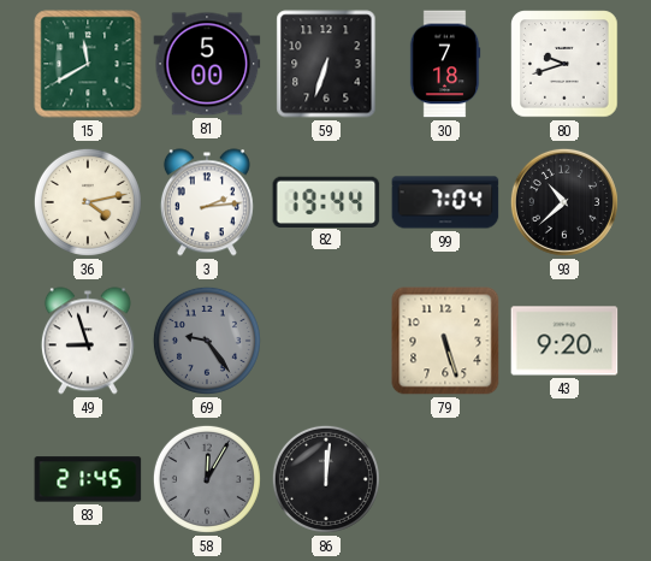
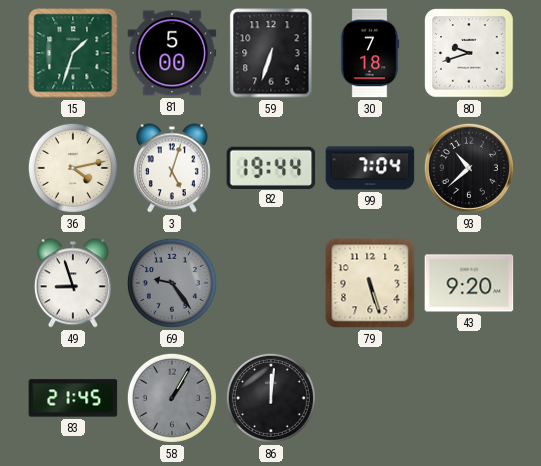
15: 11:40 -> 1:33
3: 2:14 -> 5:03
58: 12:05 -> 1:05
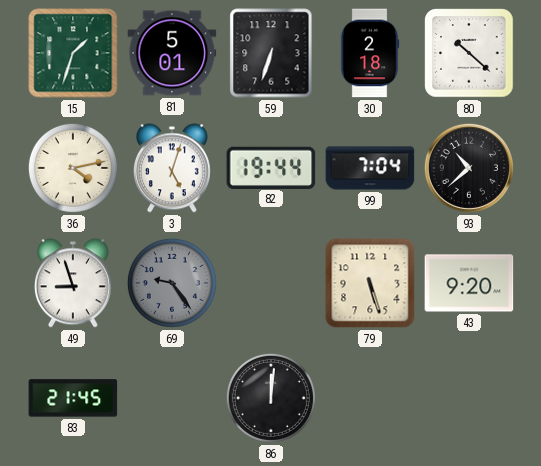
81: 5:00 -> 5:01
30: 7:18 -> 2:18
80: 9:42 -> 10:22
58: 1:05 -> none
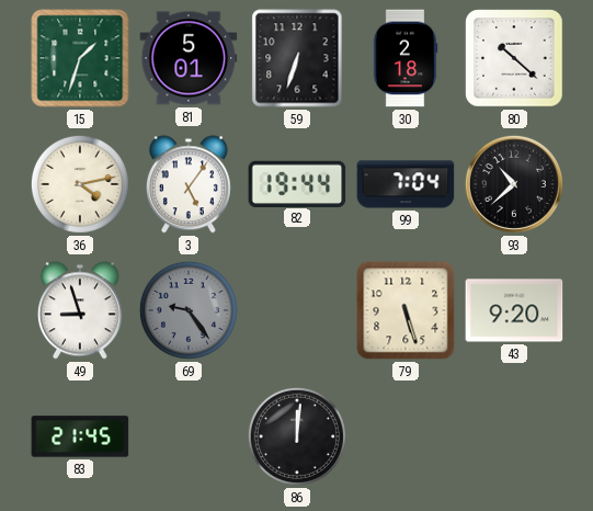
3: 5:03 -> 5:06
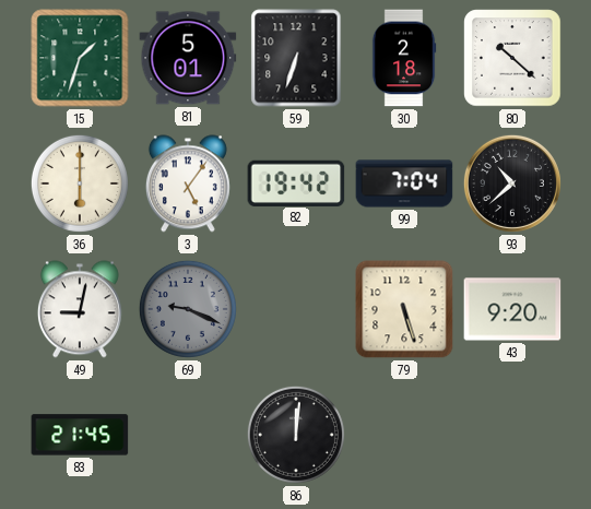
36: 4:13 -> 6:00
82: 19:44 -> 19:42
49: 8:57 -> 9:02
69: 9:24 -> 9:19
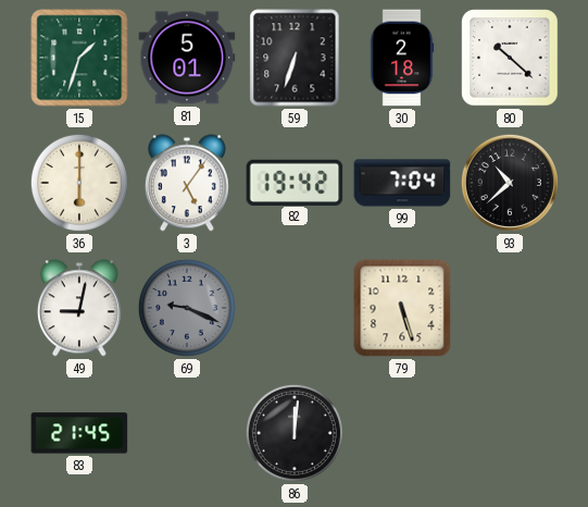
43: 9:20 -> none
